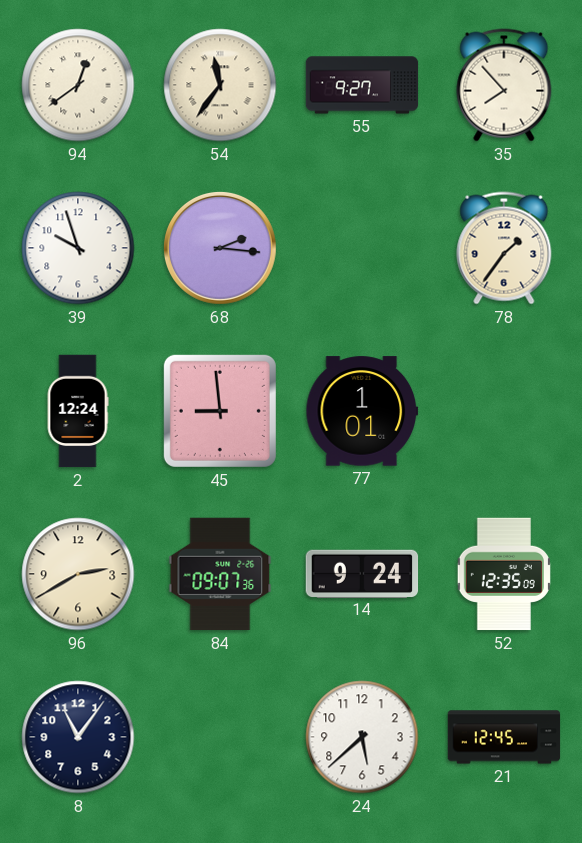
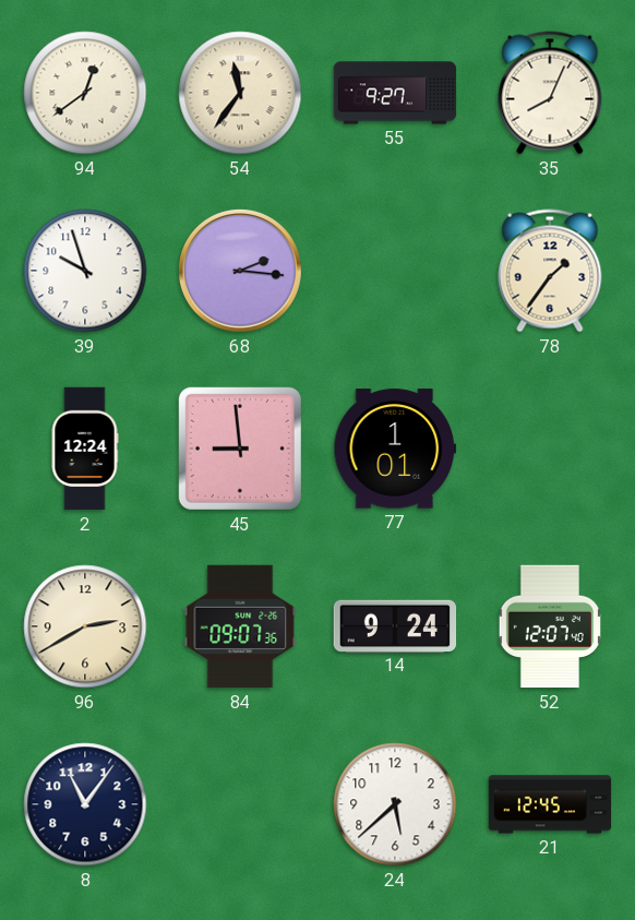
35: 7:53 -> 8:04
52: 12:35 -> 12:07
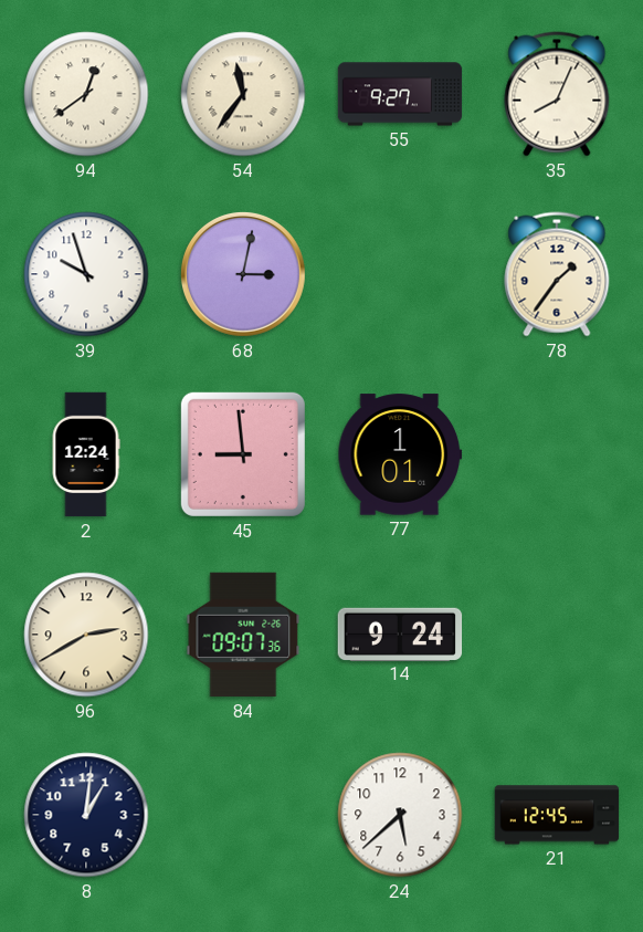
68: 2:16 -> 3:02
52: 12:07 -> none
8: 11:06 -> 1:01
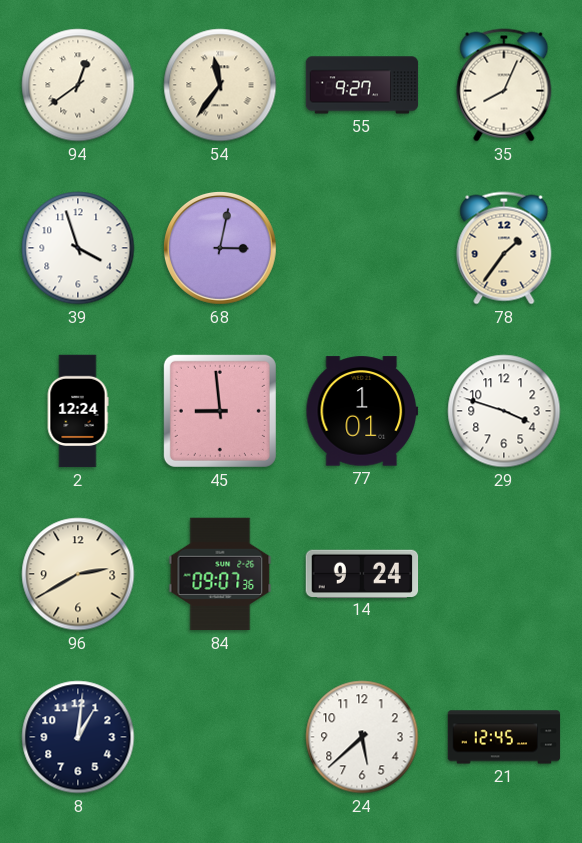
39: 9:57 -> 3:57
29: none -> 3:48
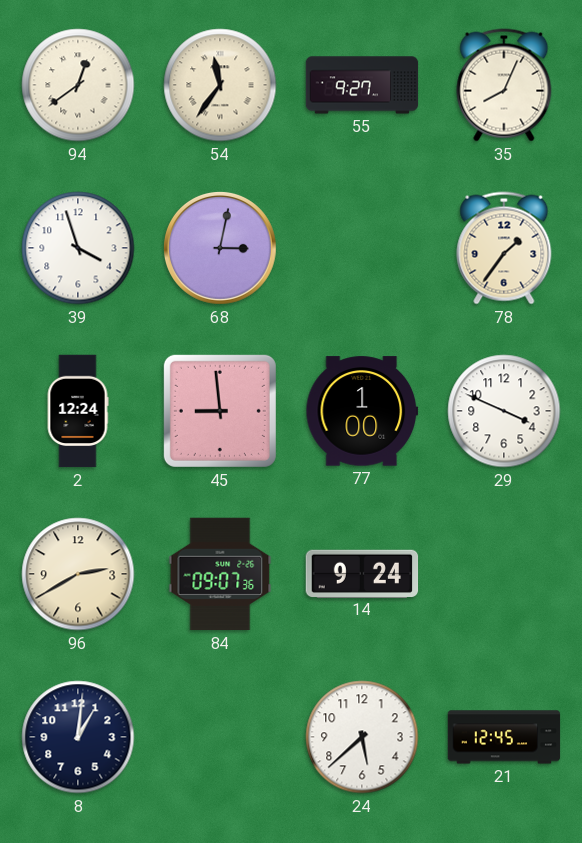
77: 1:01 -> 1:00
29: 3:48 -> 3:49
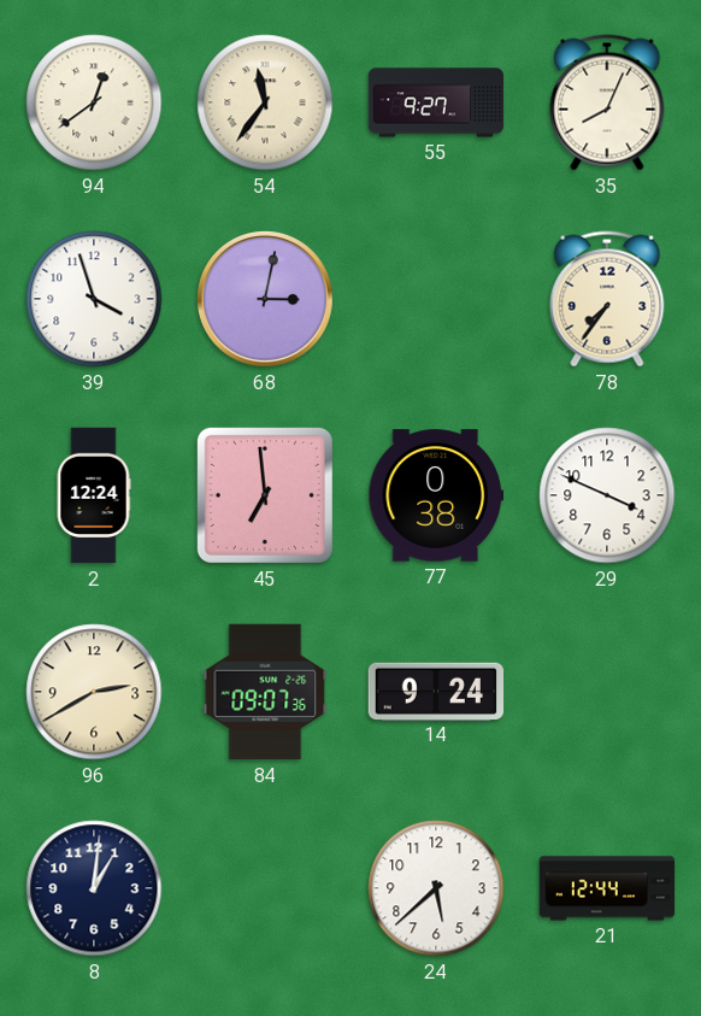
78: 1:36 -> 7:36
45: 8:59 -> 6:59
77: 1:00 -> 0:38
21: 12:45 -> 12:44
